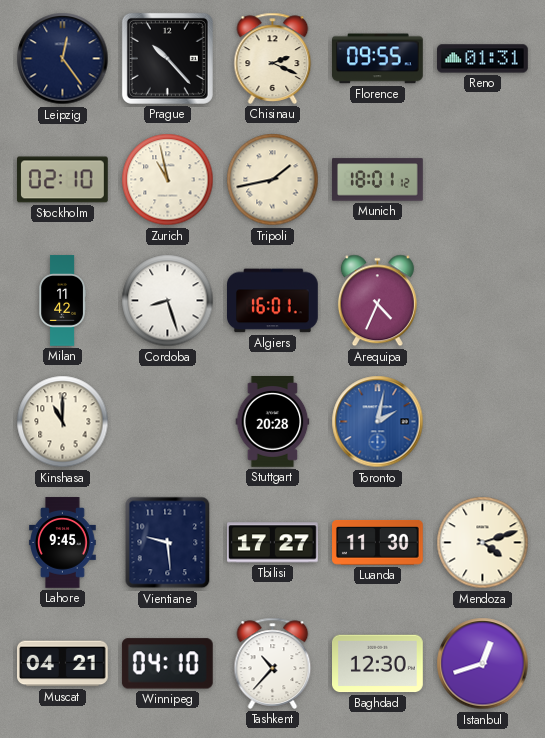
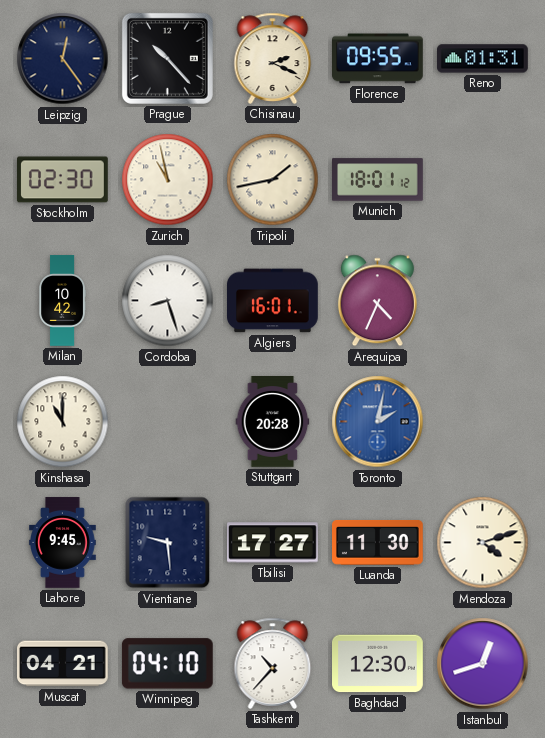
Stockholm: 02:10 -> 02:30
Milan: 11:42 -> 10:42
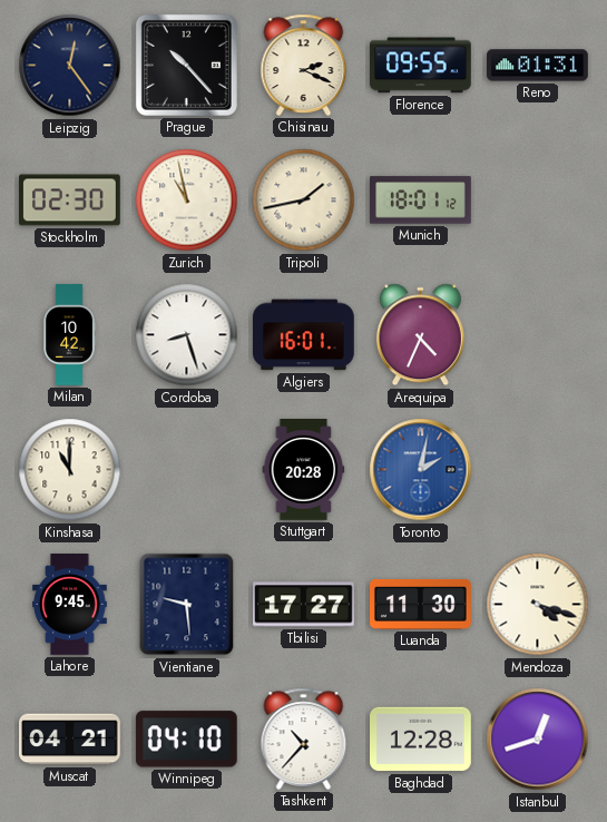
Mendoza: 4:12 -> 4:18
Baghdad: 12:30 -> 12:28
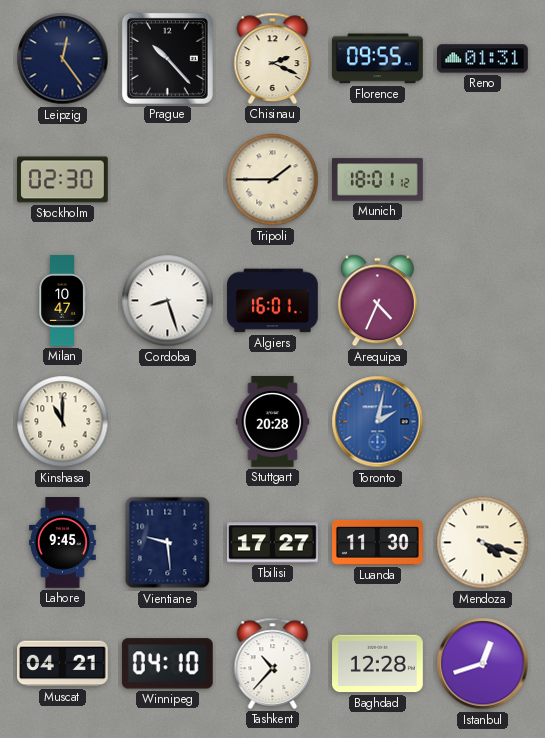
Zurich: 10:58 -> none
Tripoli: 1:43 -> 1:45
Milan: 10:42 -> 10:47
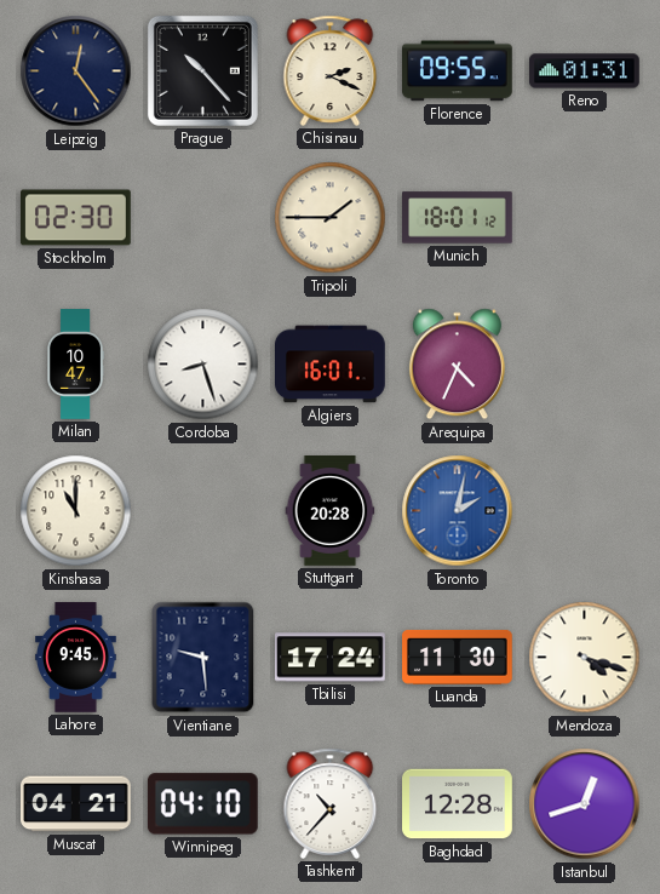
Tbilisi: 17:27 -> 17:24
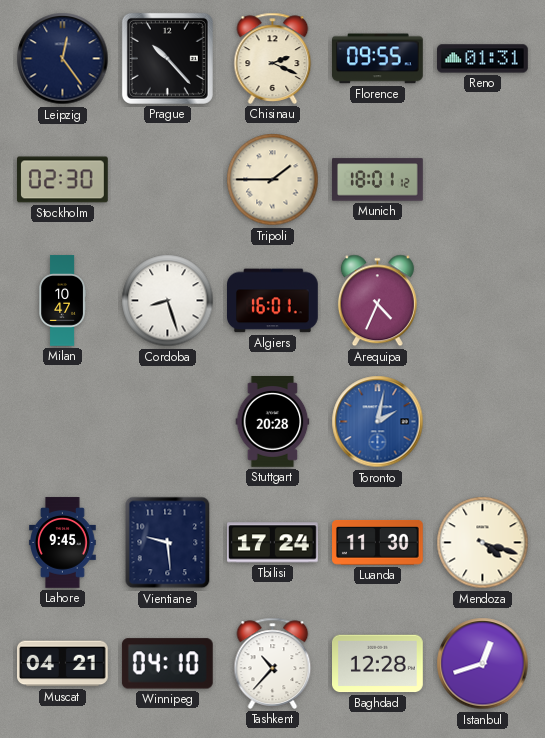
Kinshasa: 11:00 -> none
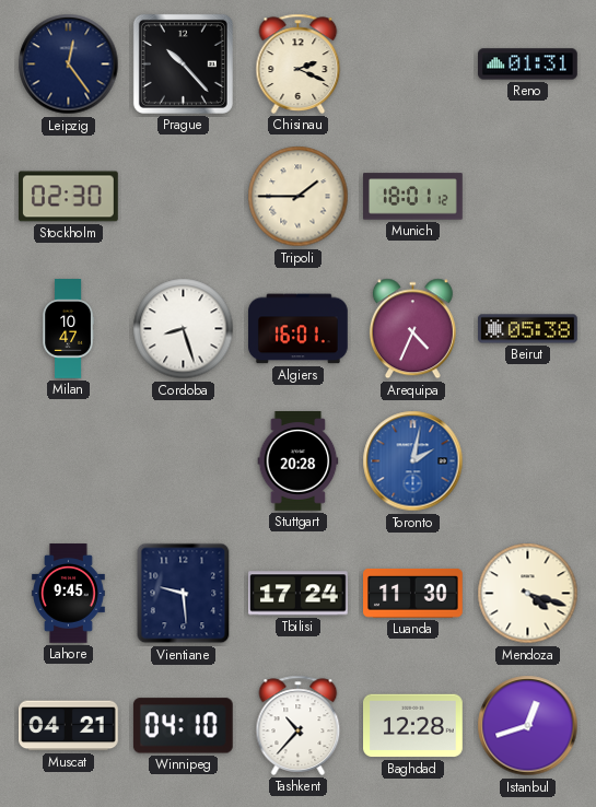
Florence: 09:55 -> none
Beirut: none -> 05:38
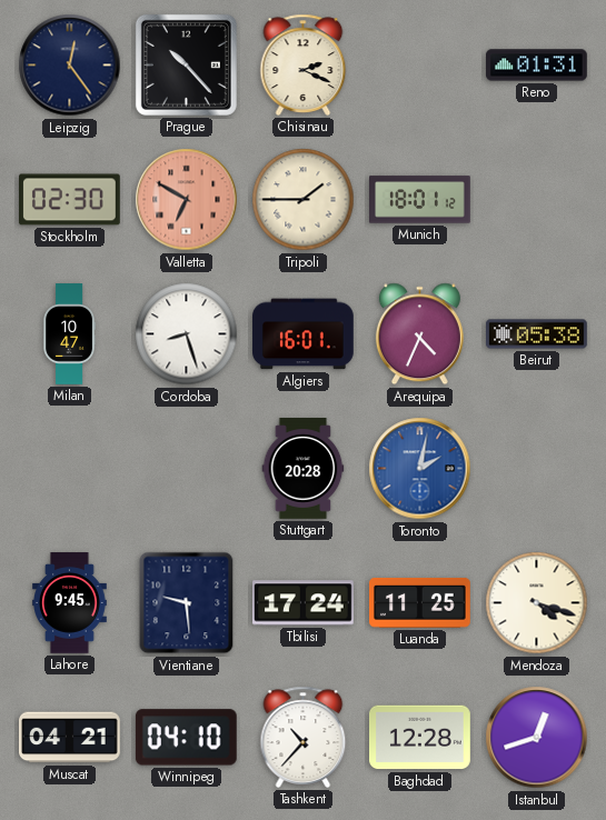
Valletta: none -> 6:50
Luanda: 11:30 -> 11:25
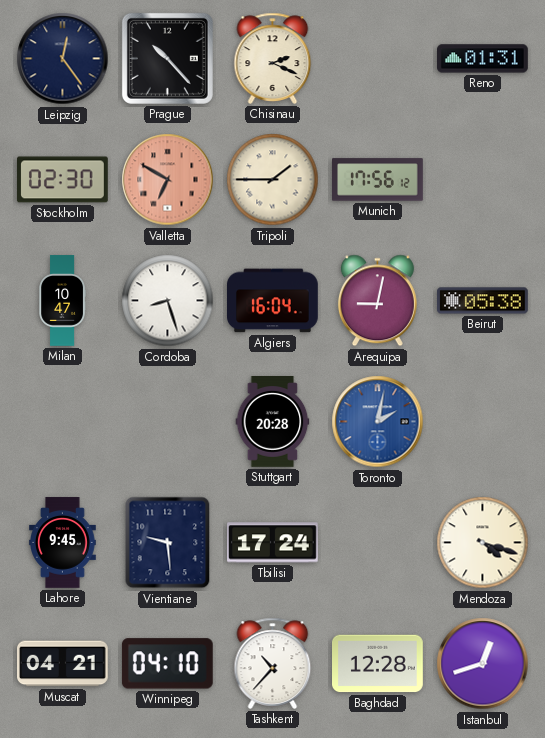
Munich: 18:01 -> 17:56
Algiers: 16:01 -> 16:04
Arequipa: 4:34 -> 9:02
Luanda: 11:25 -> none
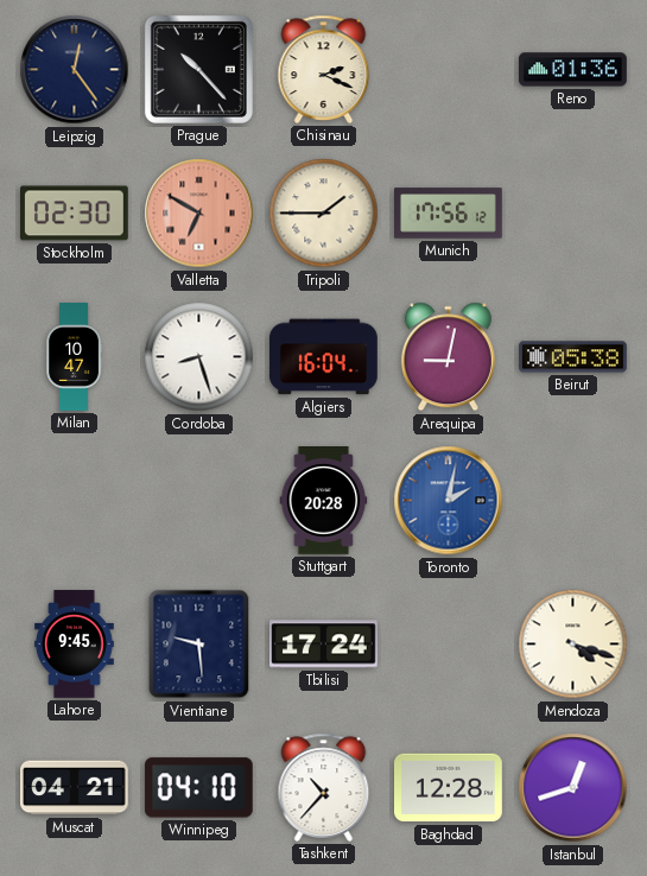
Reno: 01:31 -> 01:36
